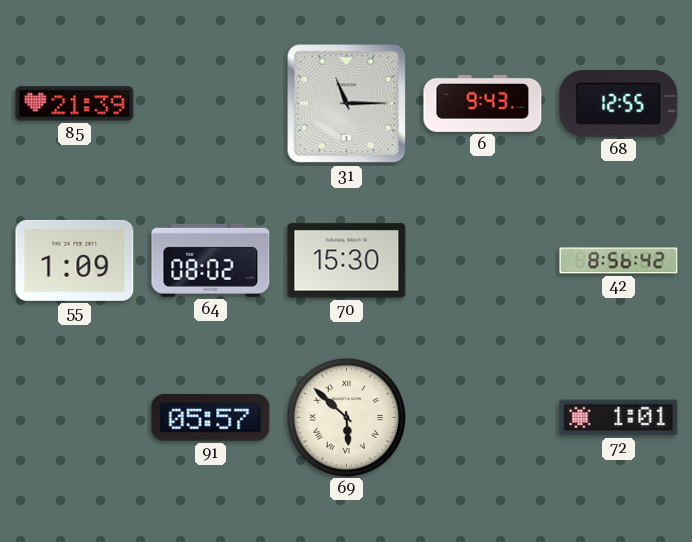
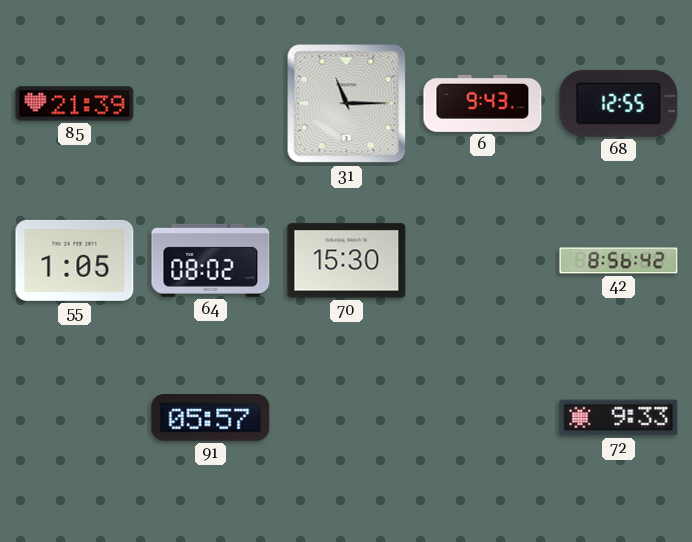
55: 1:09 -> 1:05
69: 5:52 -> none
72: 1:01 -> 9:33
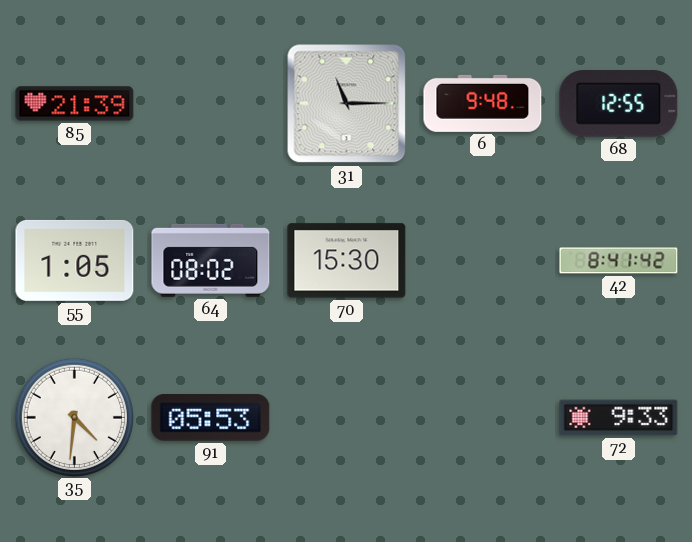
6: 9:43 -> 9:48
42: 8:56 -> 8:41
35: none -> 4:31
91: 05:57 -> 05:53
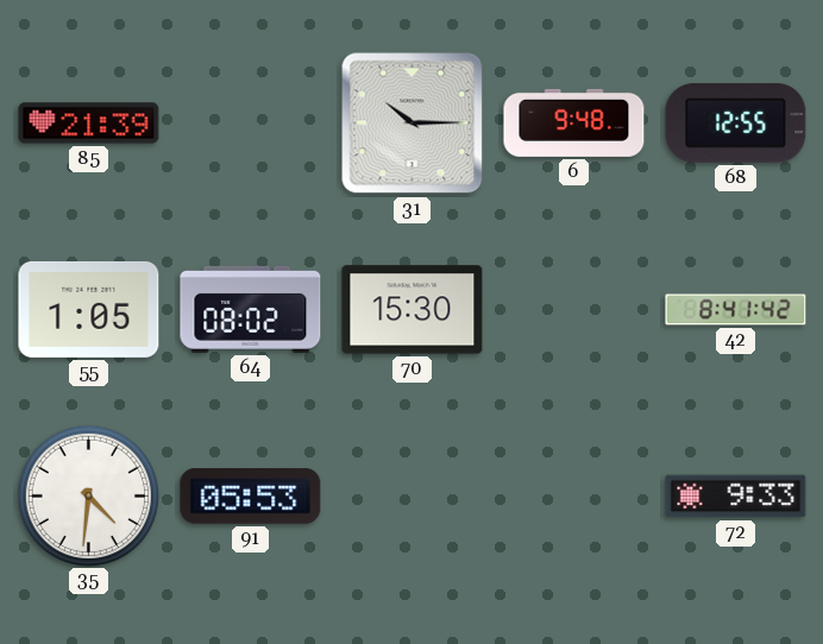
31: 11:15 -> 10:15
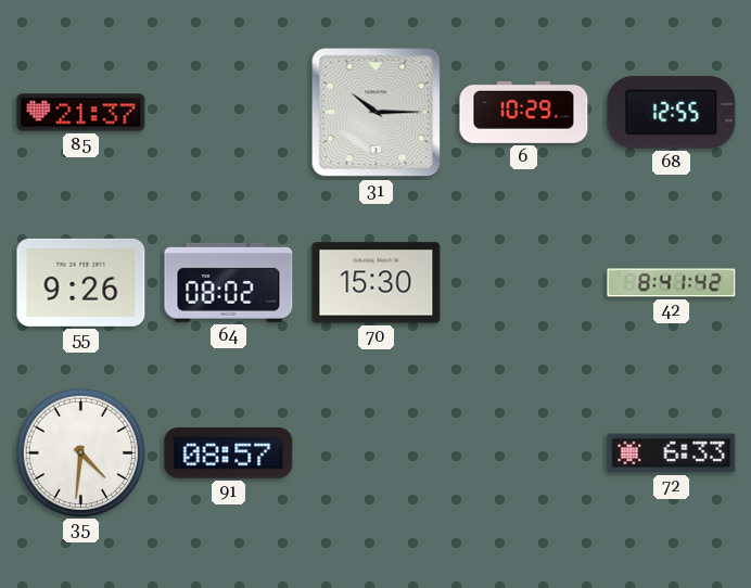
85: 21:39 -> 21:37
6: 9:48 -> 10:29
55: 1:05 -> 9:26
91: 05:53 -> 08:57
72: 9:33 -> 6:33
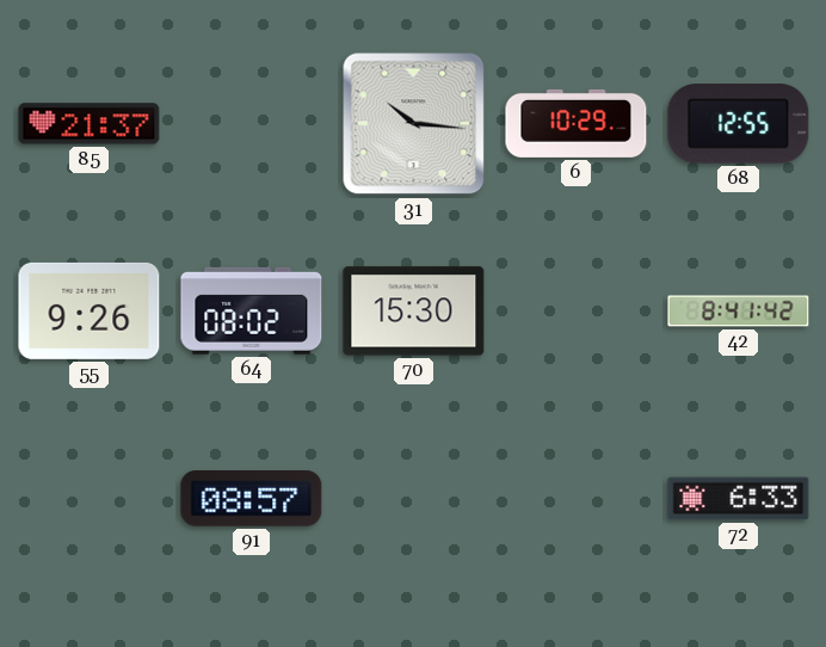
31: 10:15 -> 10:16
35: 4:31 -> none
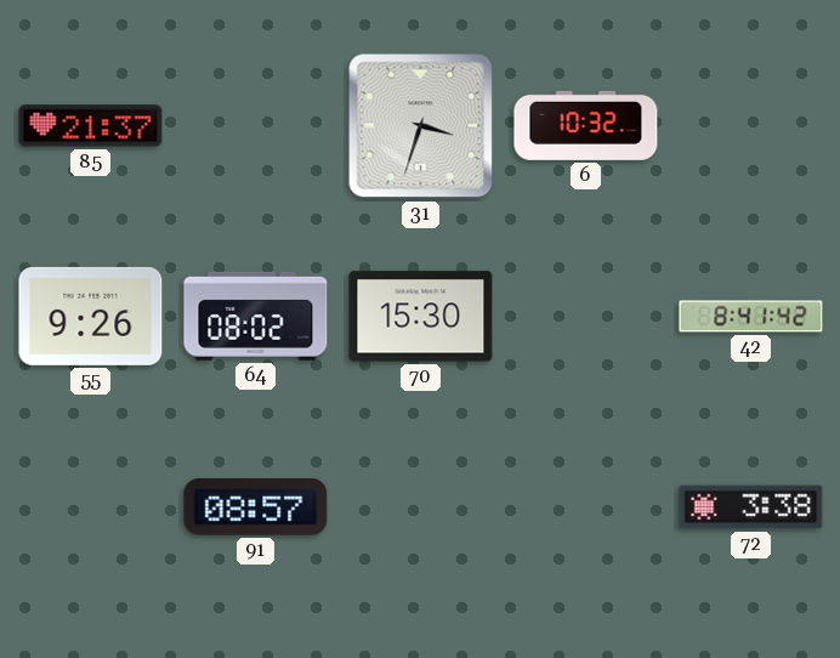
31: 10:16 -> 3:33
6: 10:29 -> 10:32
68: 12:55 -> none
72: 6:33 -> 3:38
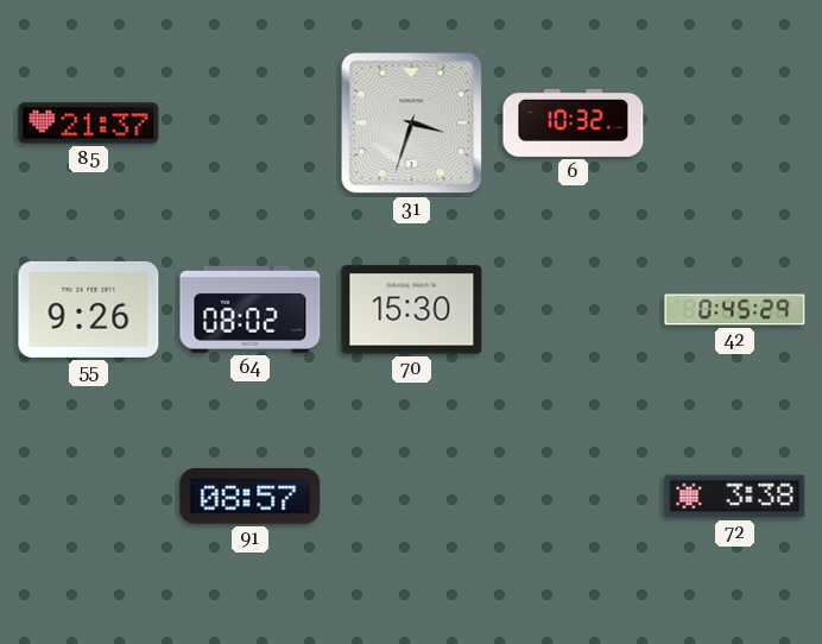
42: 8:41 -> 0:45
